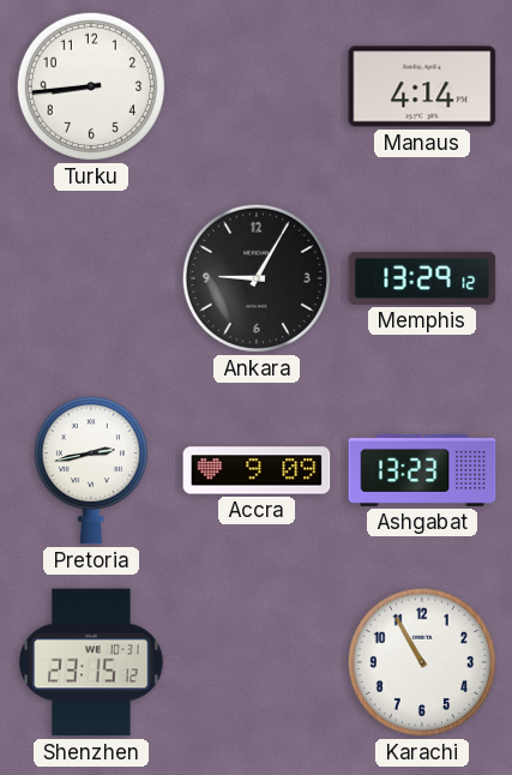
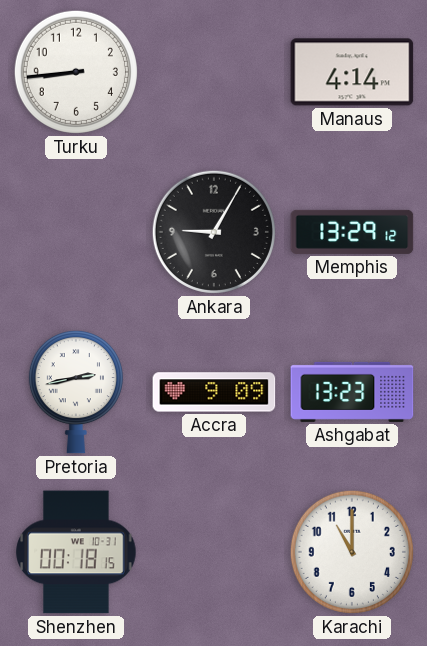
Shenzhen: 23:15 -> 00:18
Karachi: 10:55 -> 11:00
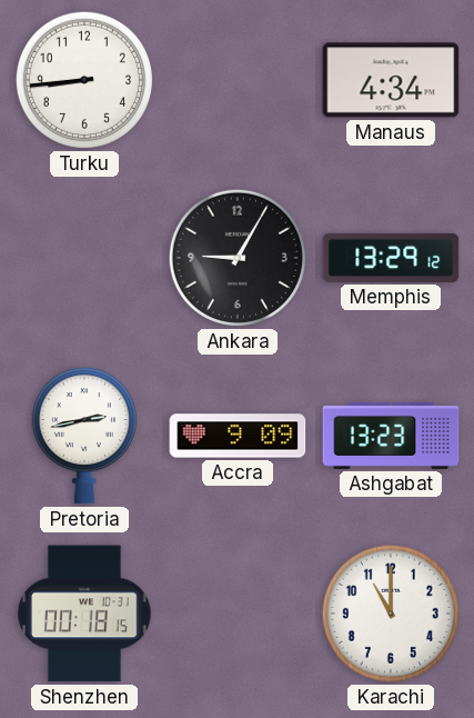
Manaus: 4:14 -> 4:34
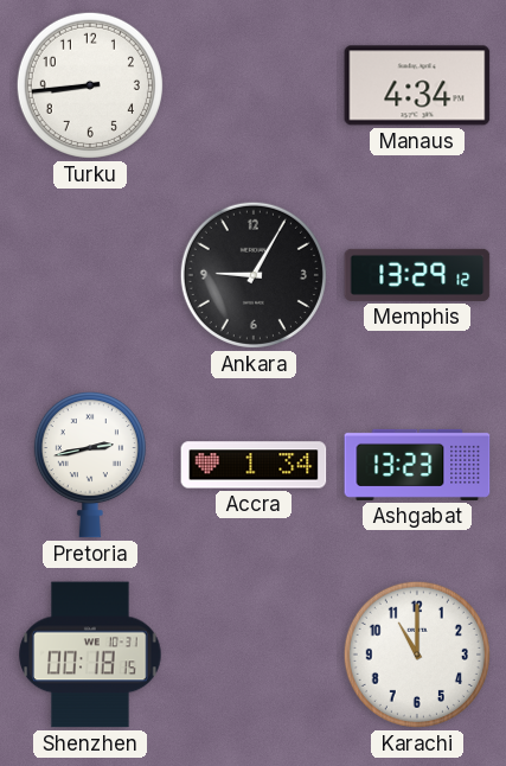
Accra: 9:09 -> 1:34
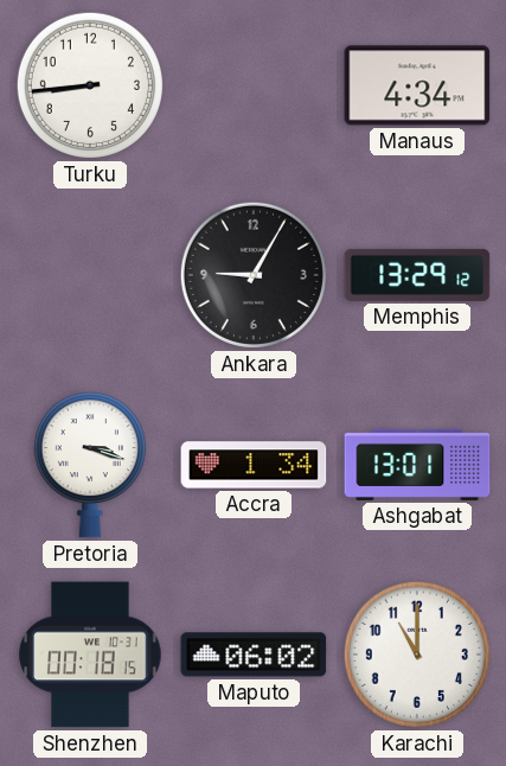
Pretoria: 2:43 -> 3:18
Ashgabat: 13:23 -> 13:01
Maputo: none -> 06:02
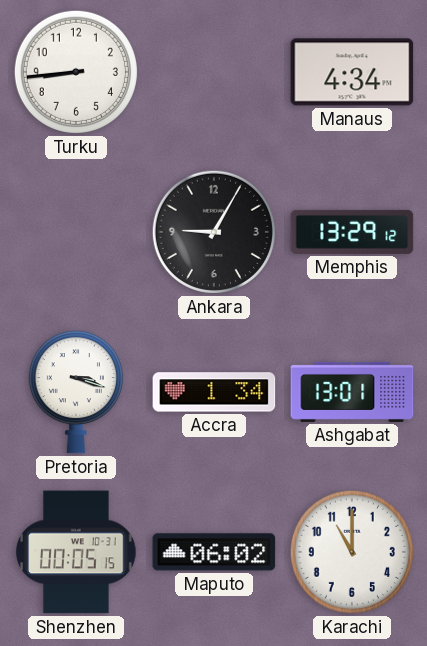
Shenzhen: 00:18 -> 00:05
